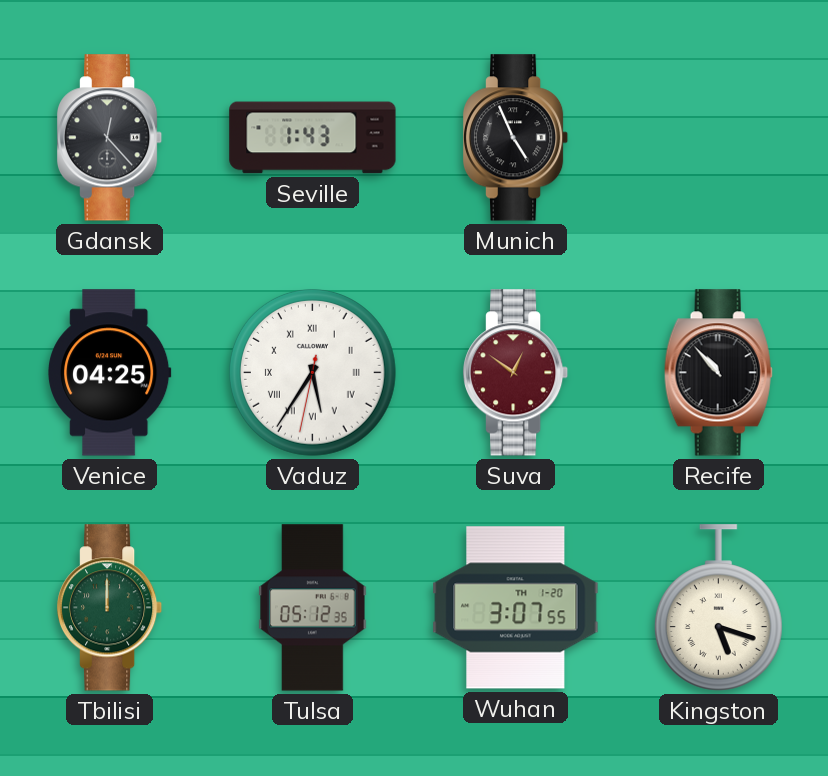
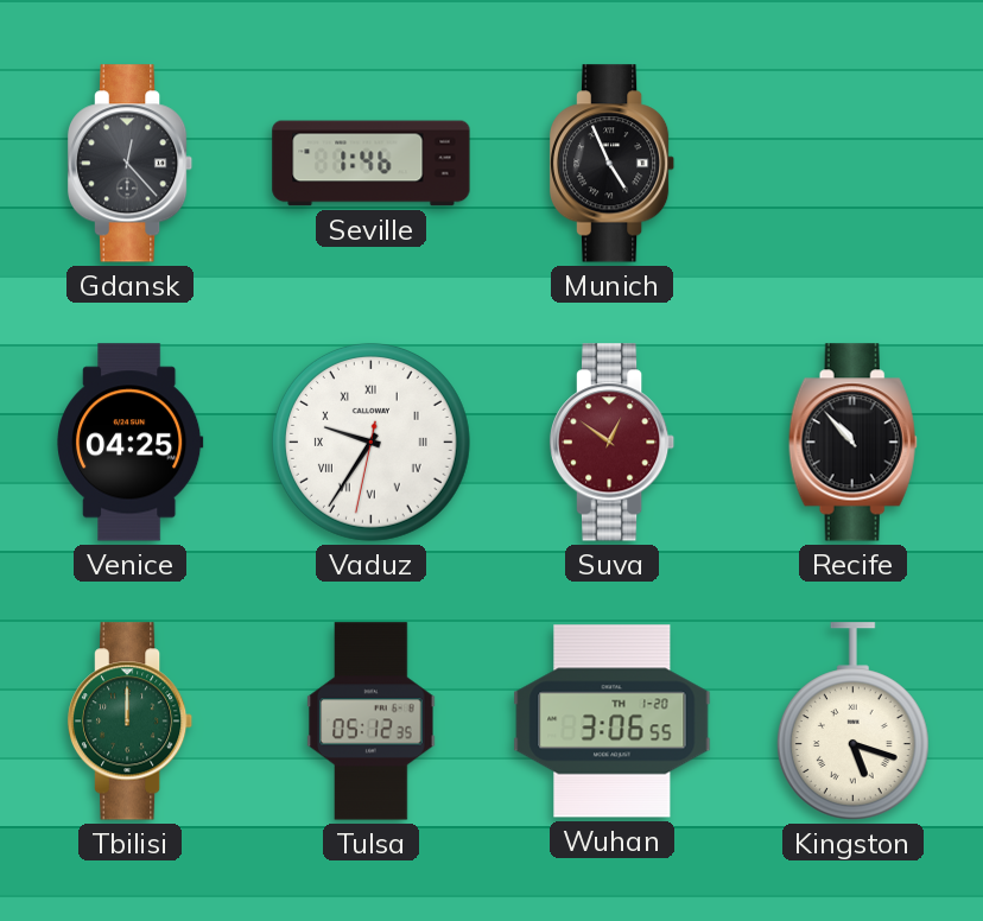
Seville: 1:43 -> 1:46
Vaduz: 5:35 -> 9:35
Wuhan: 3:07 -> 3:06
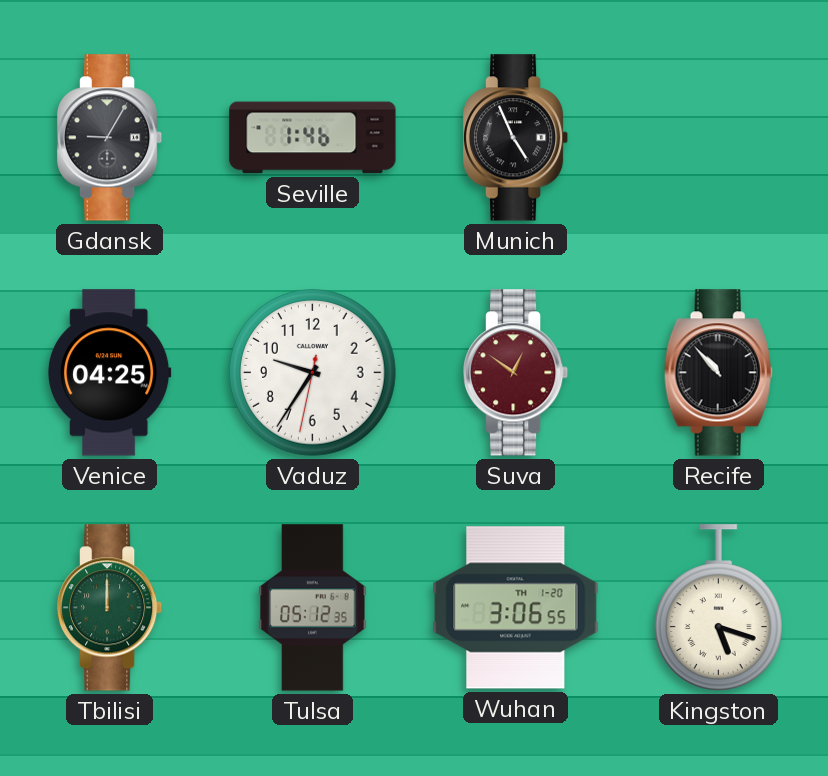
Gdansk: 12:23 -> 9:05
Vaduz numerals: Roman -> Arabic
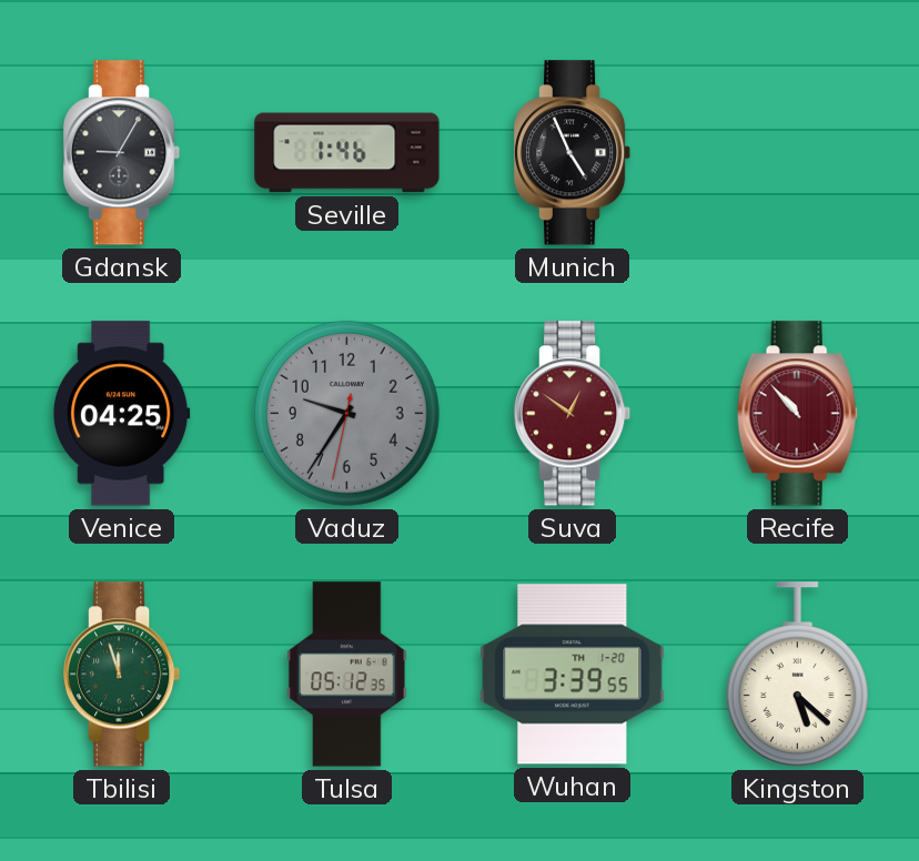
Vaduz dial: white -> grey
Recife dial: black -> burgundy
Tbilisi: 12:00 -> 11:57
Wuhan: 3:06 -> 3:39
Kingston: 5:18 -> 5:22
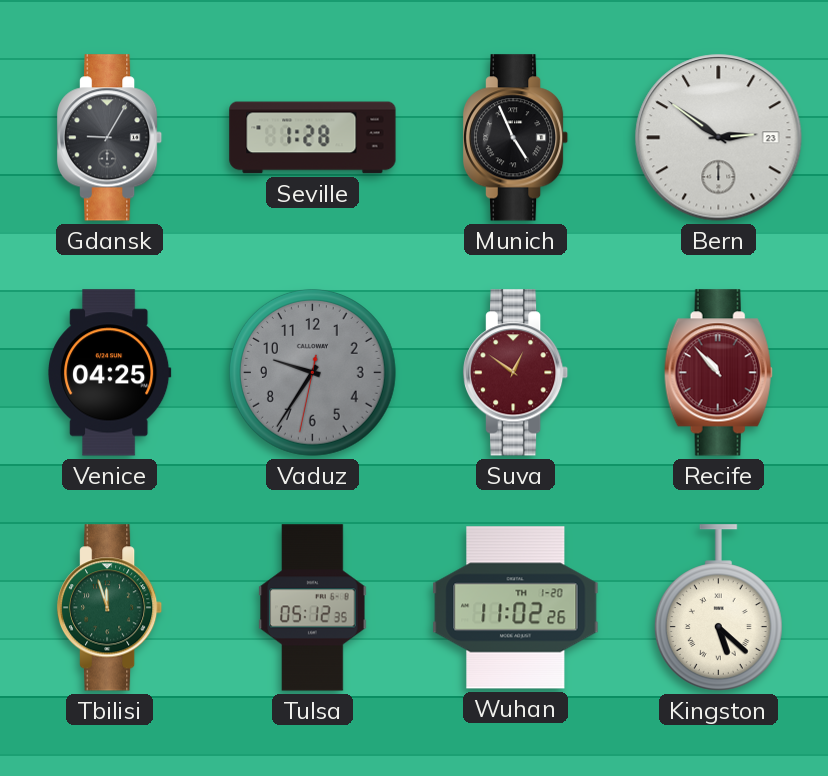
Seville: 1:46 -> 1:28
Bern: none -> 2:51
Wuhan: 3:39 -> 11:02
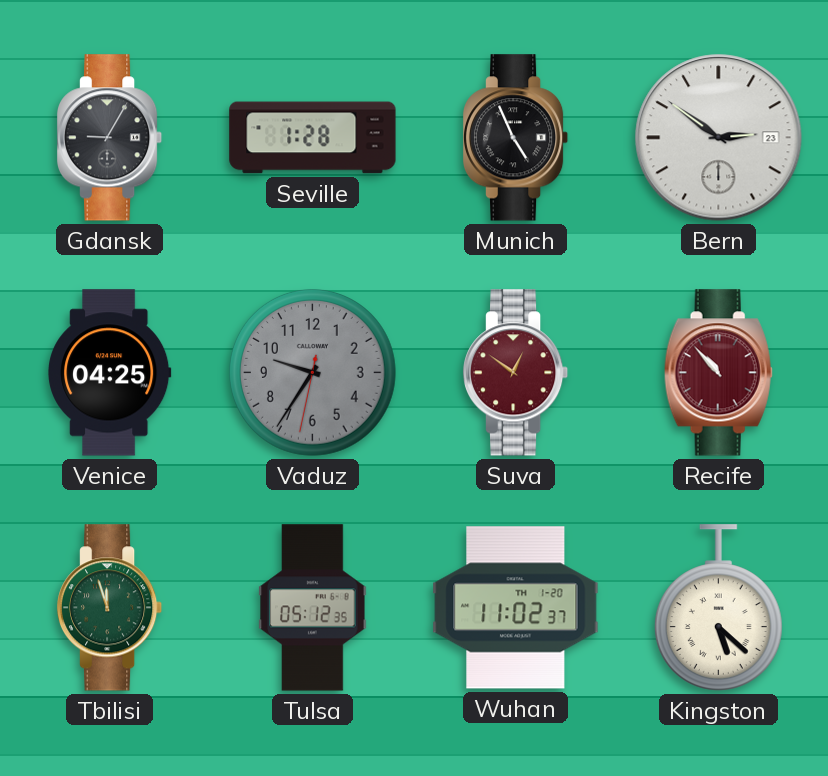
Wuhan: 11:02:26 -> 11:02:37
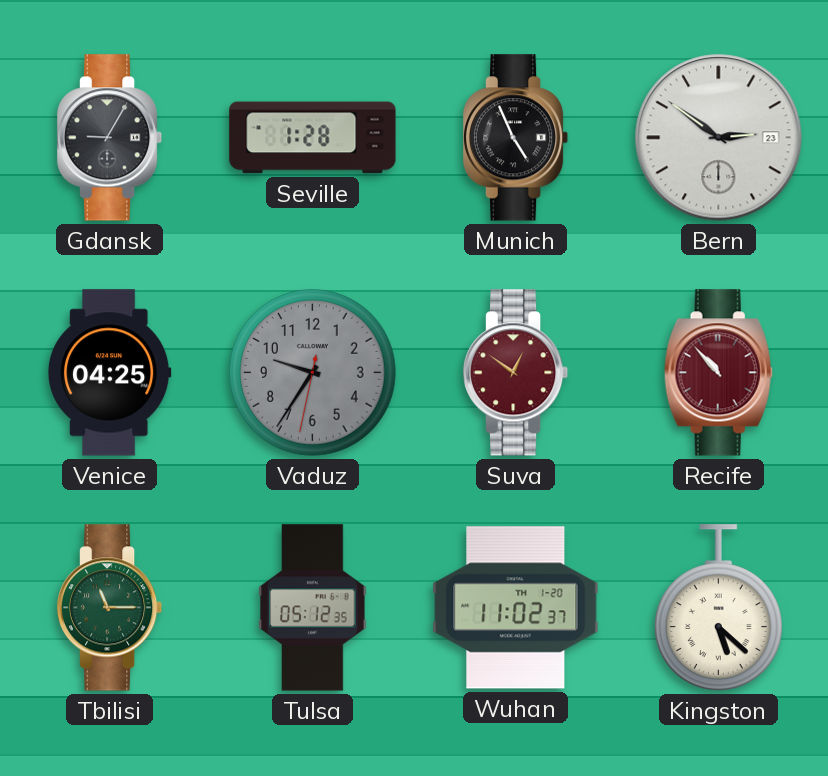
Tbilisi: 11:57 -> 11:15
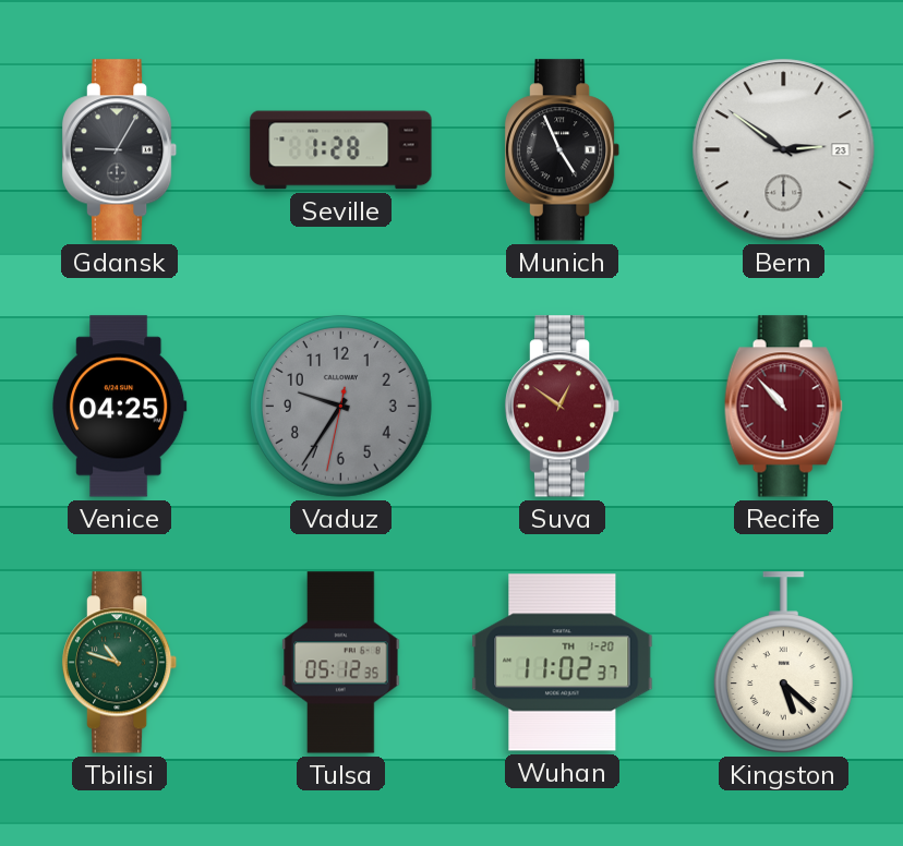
Tbilisi: 11:15 -> 10:48
